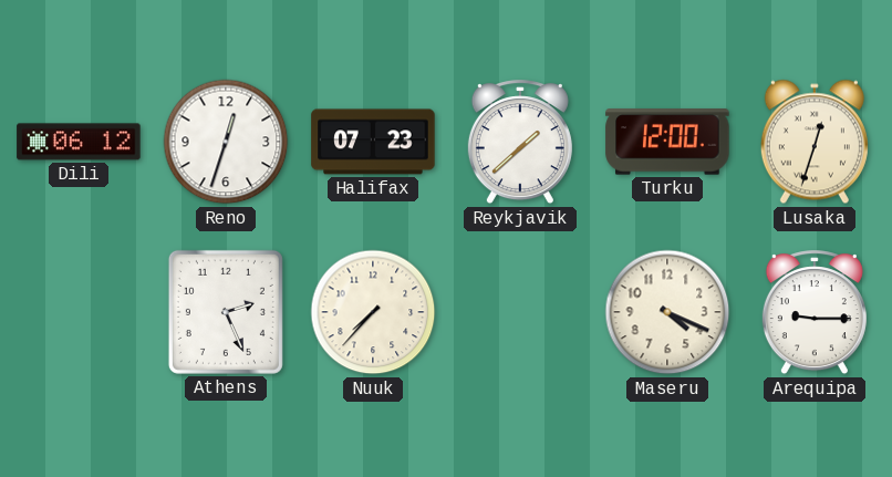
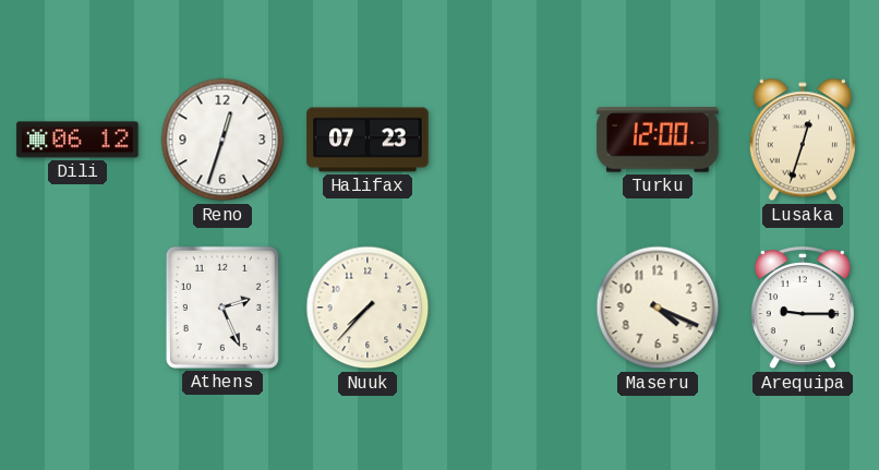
Reykjavik: 1:38 -> none
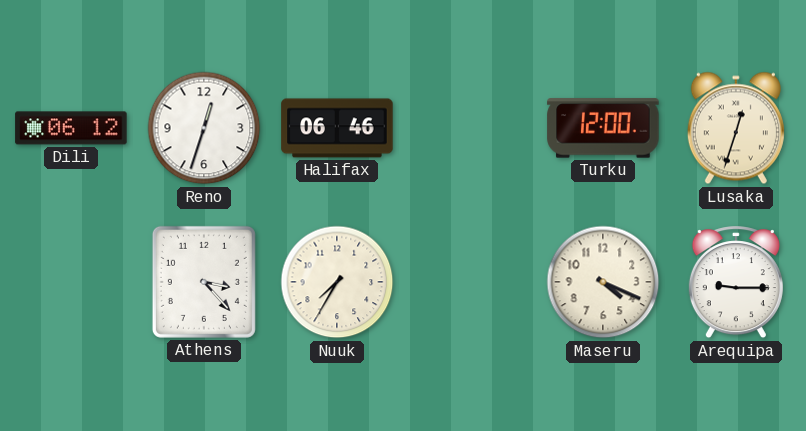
Halifax: 07:23 -> 06:46
Athens: 2:26 -> 3:23
Nuuk: 7:37 -> 7:35
